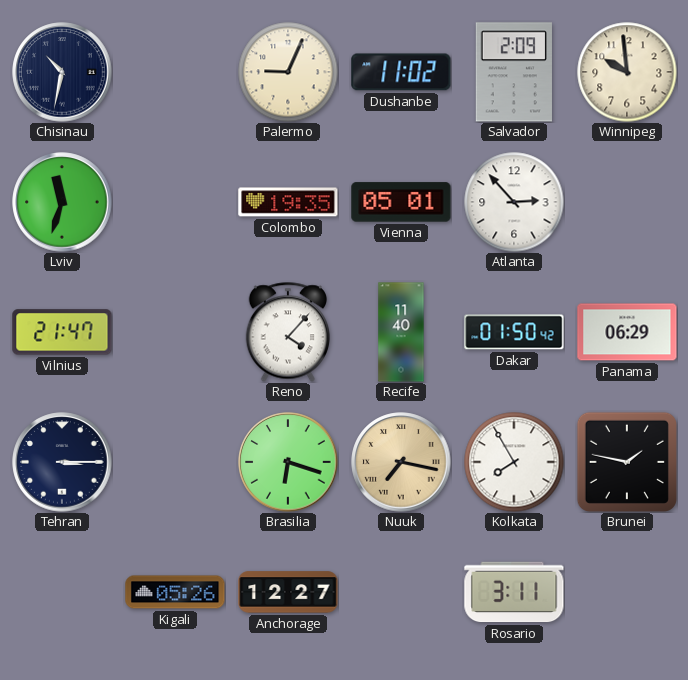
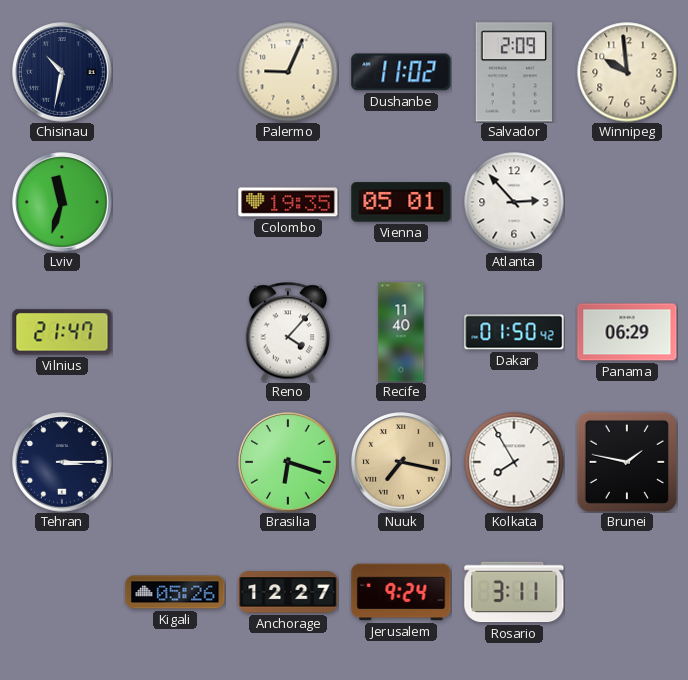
Jerusalem: none -> 9:24
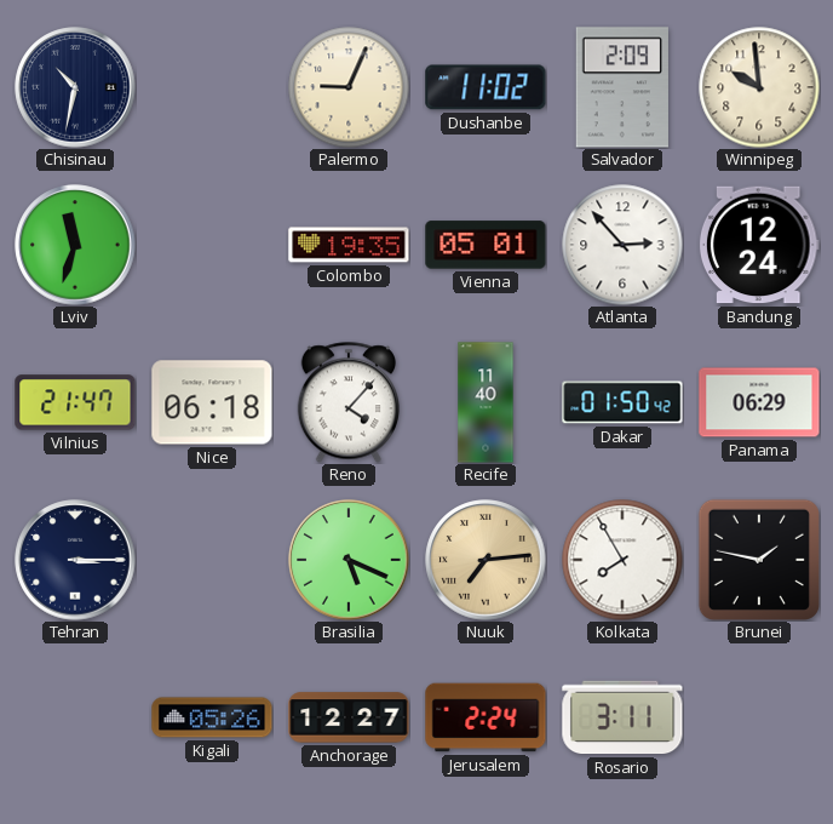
Bandung: none -> 12:24
Nice: none -> 06:18
Brasilia: 6:18 -> 5:19
Nuuk: 7:17 -> 7:14
Jerusalem: 9:24 -> 2:24
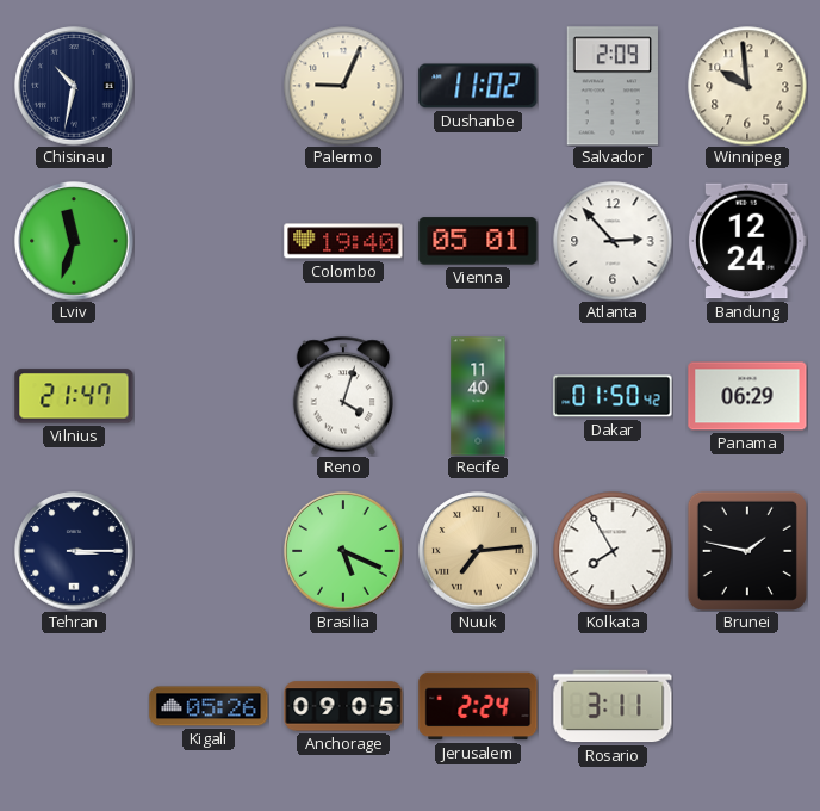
Colombo: 19:35 -> 19:40
Nice: 06:18 -> none
Reno: 4:07 -> 4:03
Anchorage: 12:27 -> 09:05
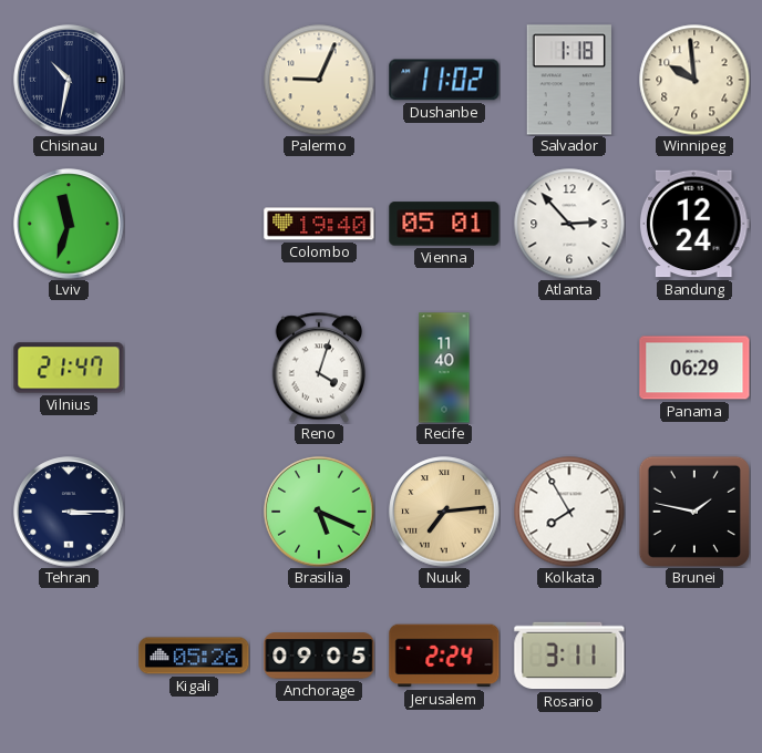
Salvador: 2:09 -> 1:18
Dakar: 01:50 -> none
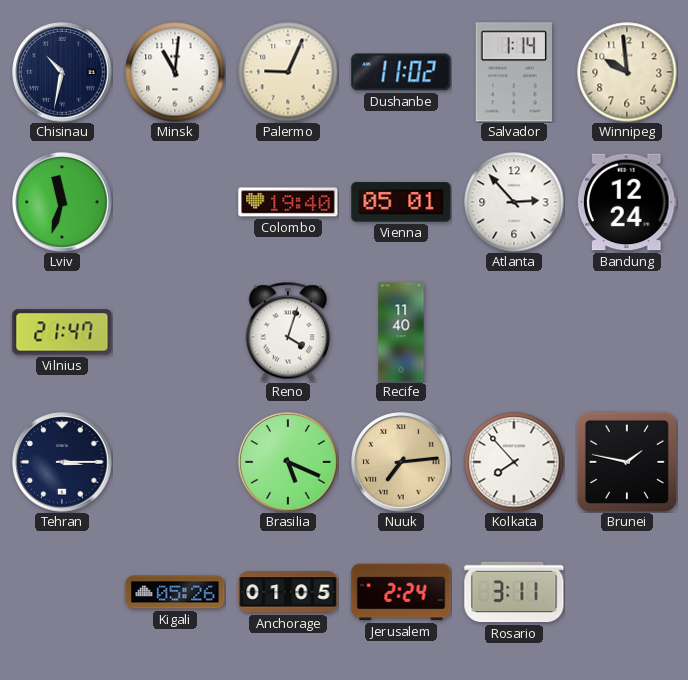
Minsk: none -> 11:01
Salvador: 1:18 -> 1:14
Panama: 06:29 -> none
Kolkata: 7:55 -> 7:53
Anchorage: 09:05 -> 01:05
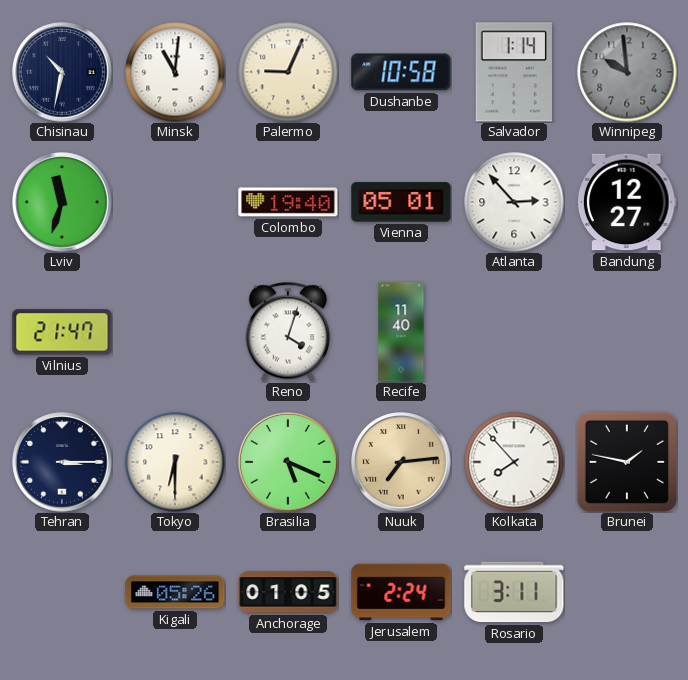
Dushanbe: 11:02 -> 10:58
Winnipeg dial: cream -> grey
Bandung: 12:24 -> 12:27
Tokyo: none -> 6:30
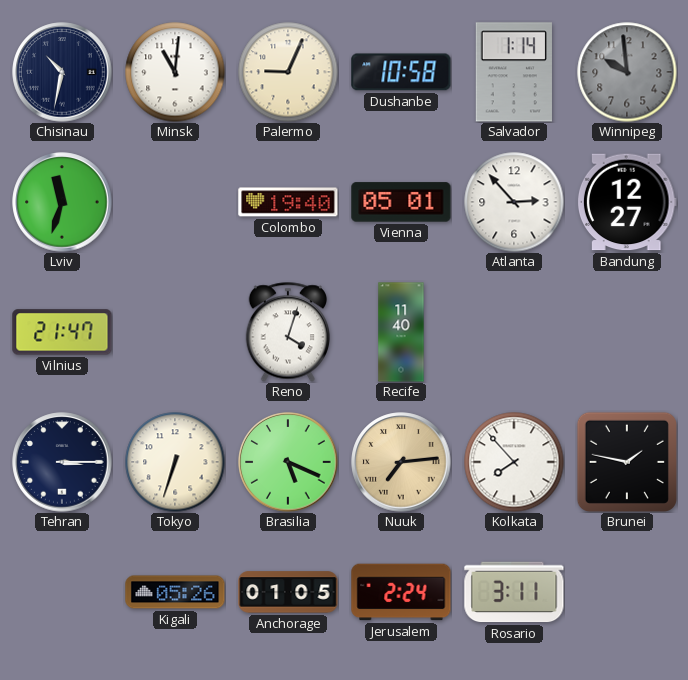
Tokyo: 6:30 -> 6:33
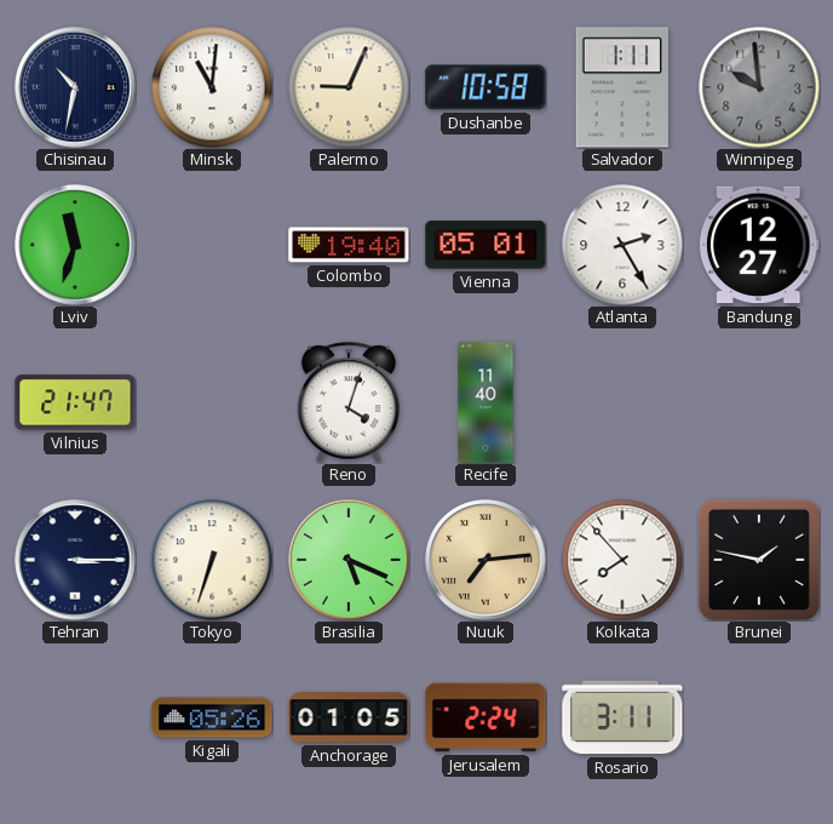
Salvador: 1:14 -> 1:11
Atlanta: 2:53 -> 2:25
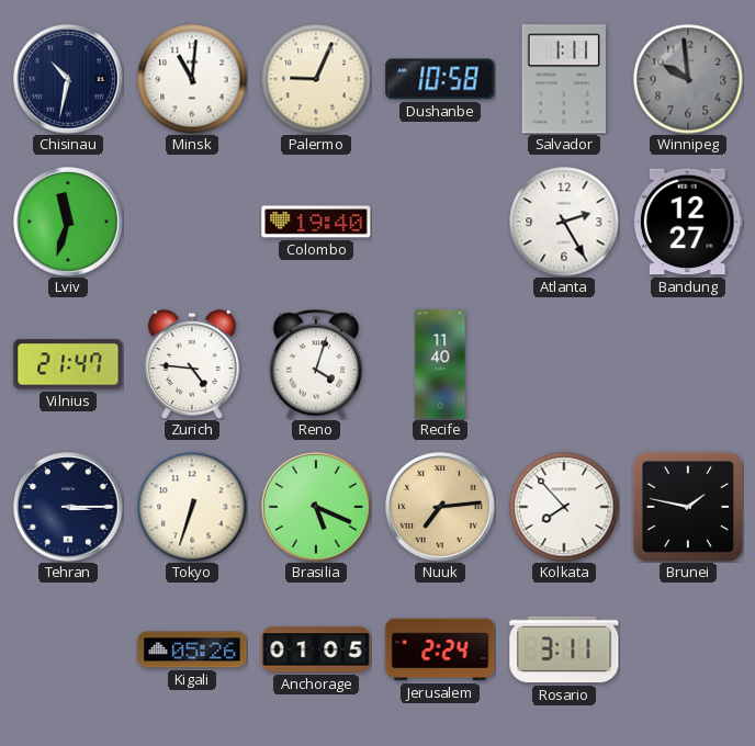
Vienna: 05:01 -> none
Zurich: none -> 4:46
